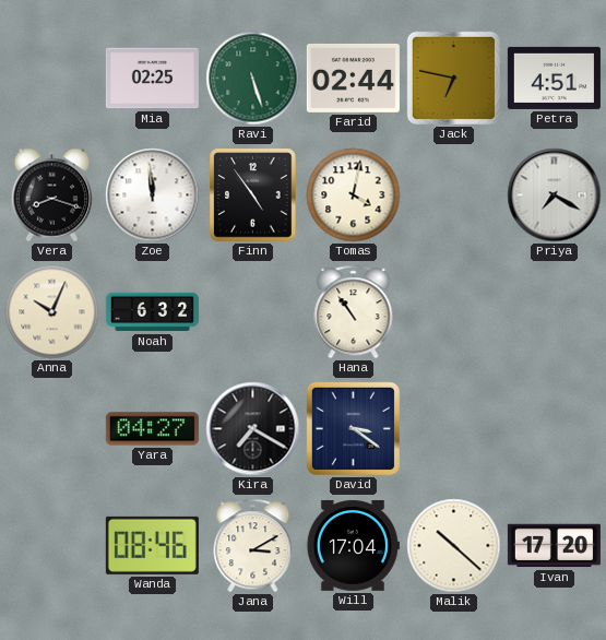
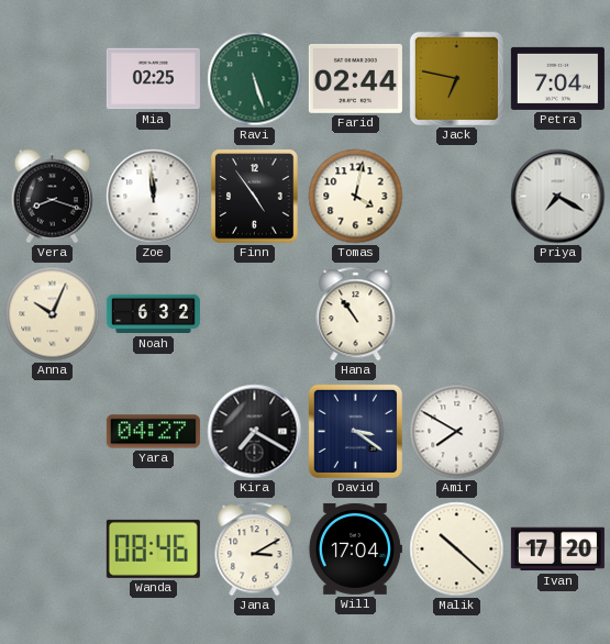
Petra: 4:51 -> 7:04
Amir: none -> 7:50
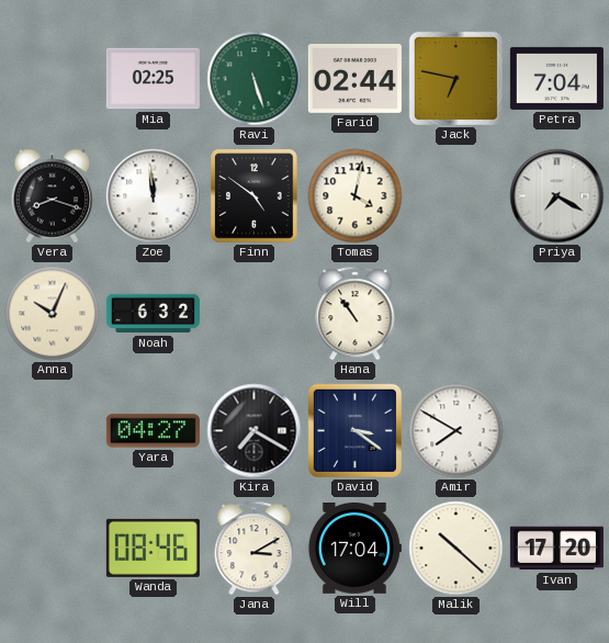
Finn: 4:54 -> 4:51
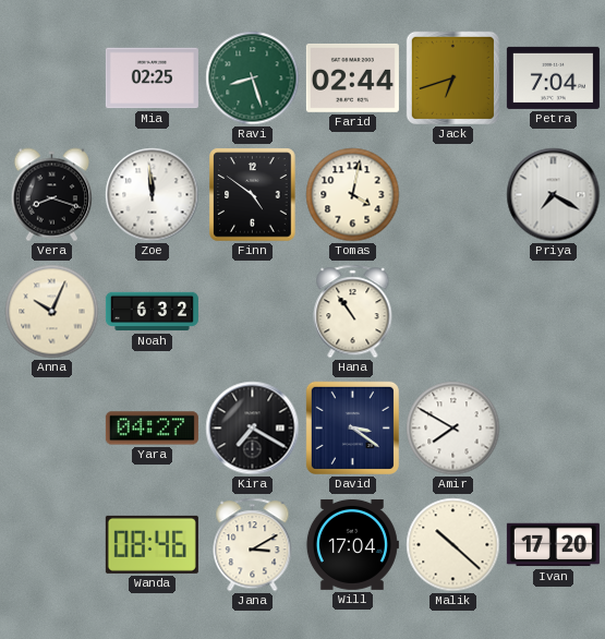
Ravi: 5:27 -> 8:27
Jack: 6:47 -> 6:42
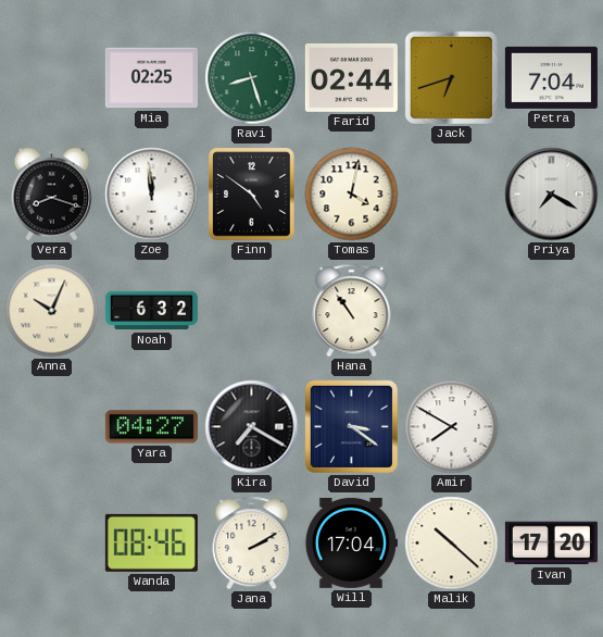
Jana: 3:10 -> 2:10
